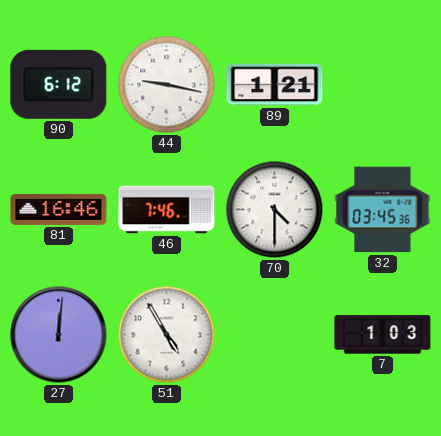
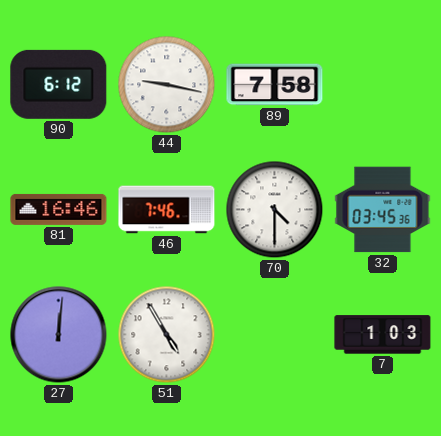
89: 1:21 -> 7:58
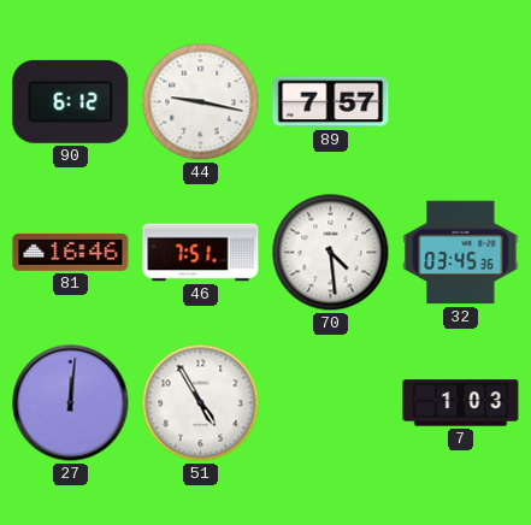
89: 7:58 -> 7:57
46: 7:46 -> 7:51
70: 4:30 -> 4:29
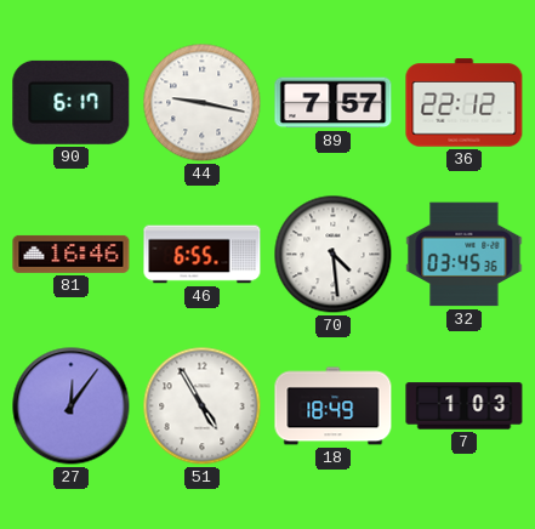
90: 6:12 -> 6:17
36: none -> 22:12
46: 7:51 -> 6:55
27: 12:01 -> 12:06
18: none -> 18:49
